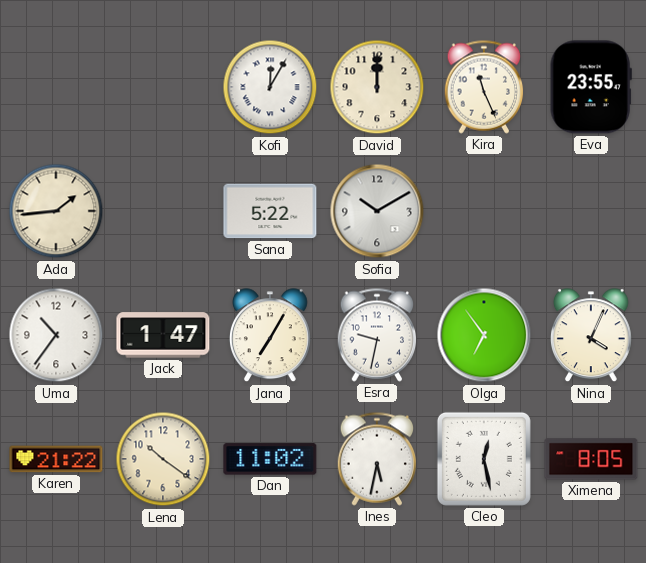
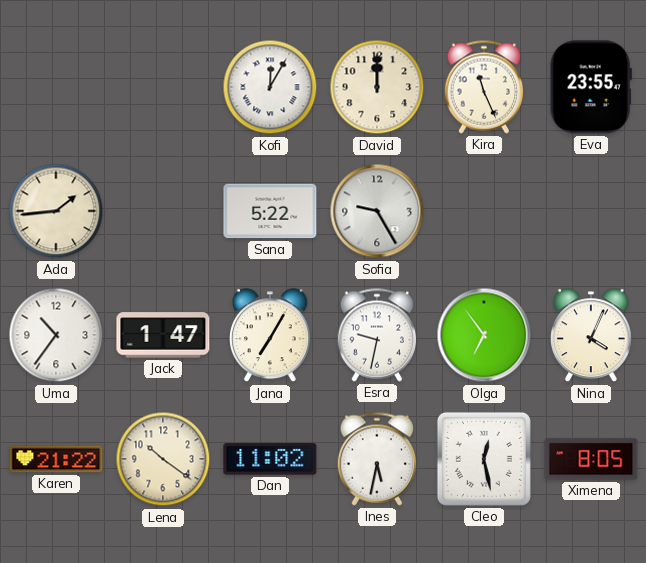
Sofia: 10:10 -> 9:25
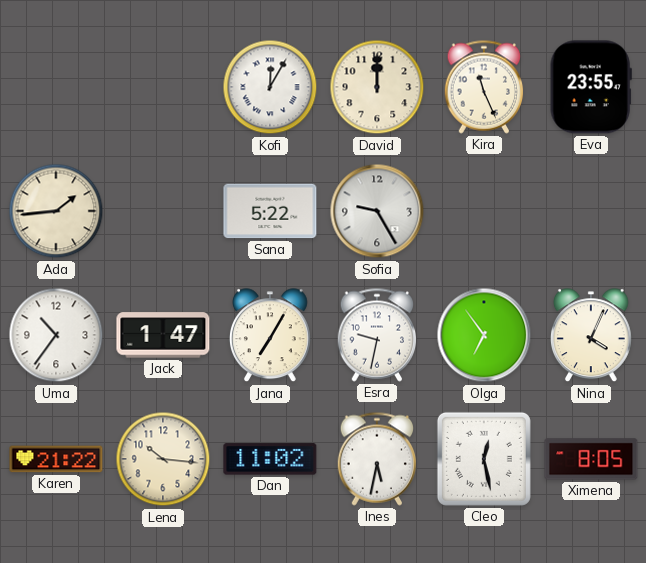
Lena: 10:21 -> 10:16
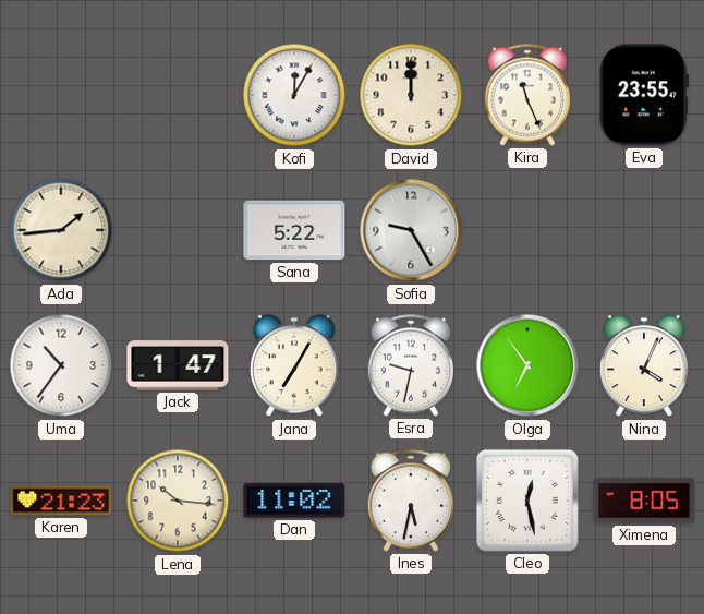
Karen: 21:22 -> 21:23
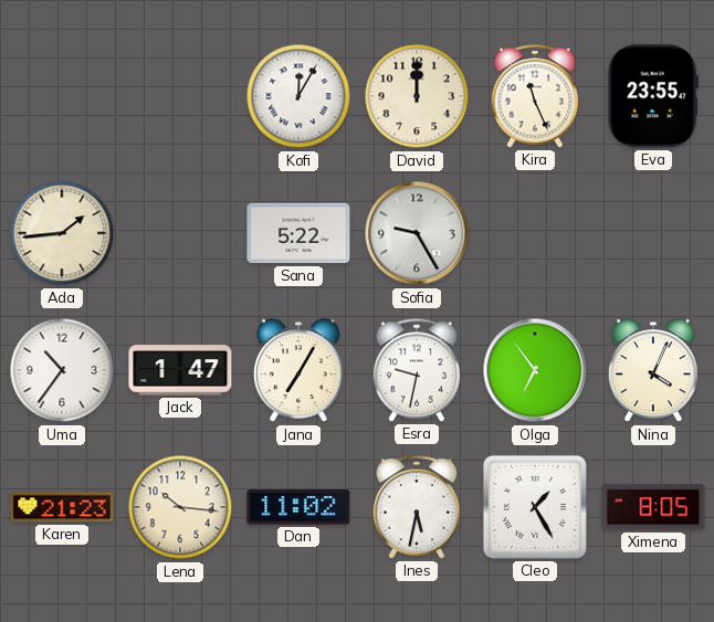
Cleo: 12:28 -> 1:25
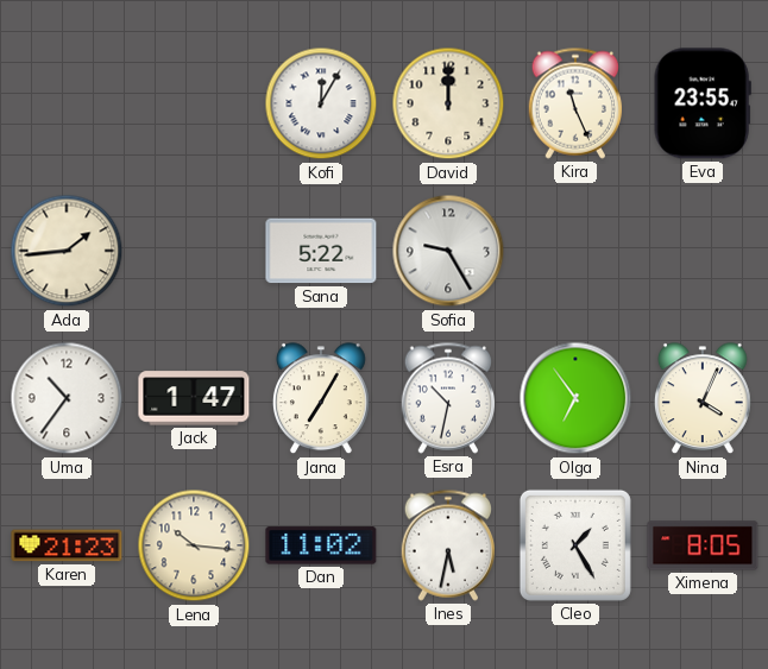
Esra: 9:32 -> 10:32
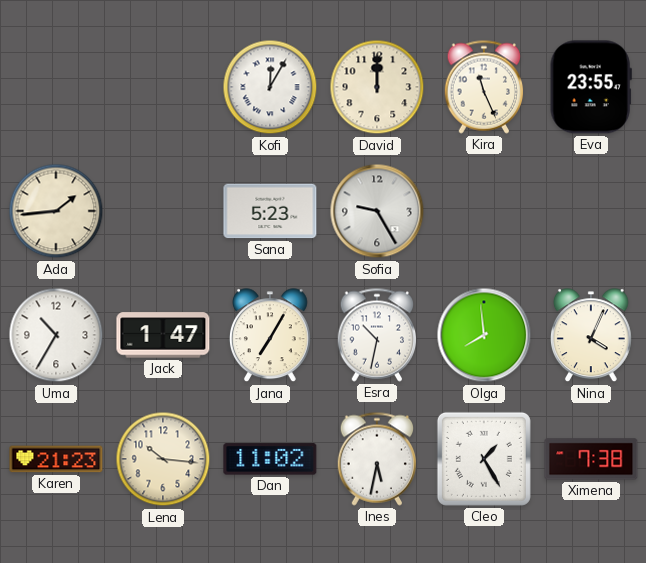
Sana: 5:22 -> 5:23
Uma: 10:36 -> 10:35
Olga: 6:54 -> 7:59
Ximena: 8:05 -> 7:38
